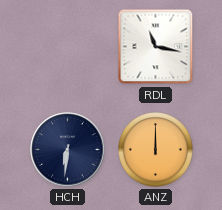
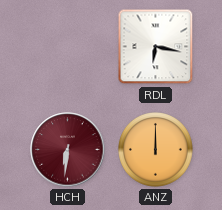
RDL: 11:17 -> 6:17
HCH dial: navy -> burgundy
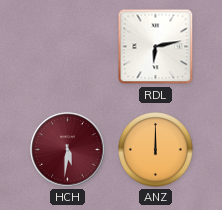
RDL: 6:17 -> 6:13
HCH: 6:31 -> 5:31
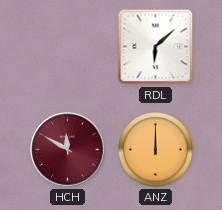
RDL: 6:13 -> 6:08
HCH: 5:31 -> 11:50
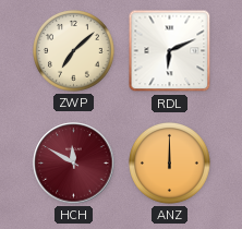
ZWP: none -> 7:08
RDL: 6:08 -> 6:11
